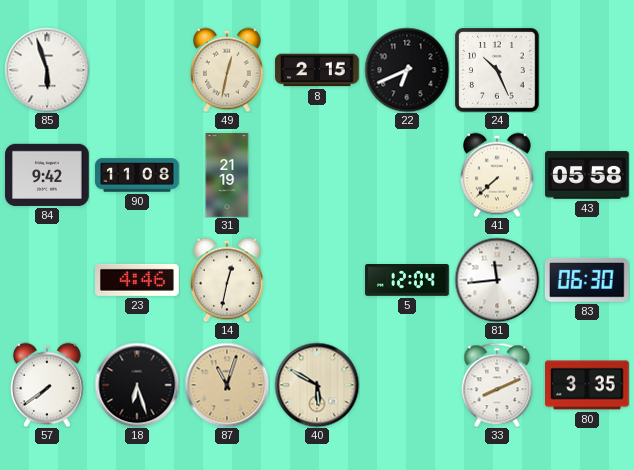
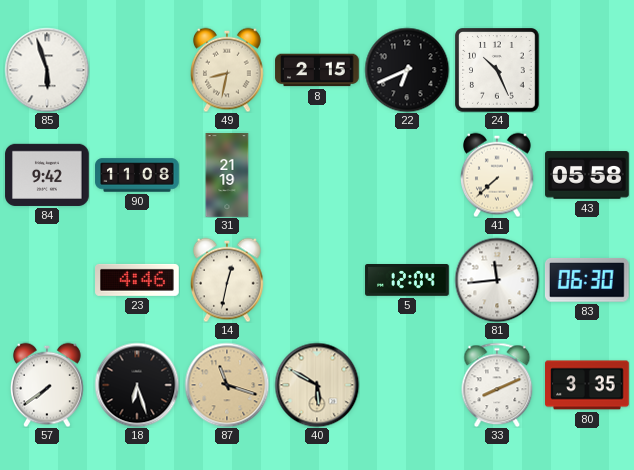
49: 12:32 -> 8:32
87: 11:03 -> 11:18
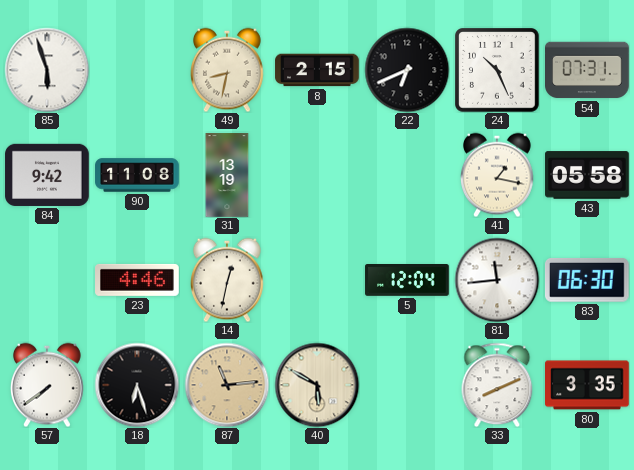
54: none -> 07:31
31: 21:19 -> 13:19
41: 7:38 -> 1:17
87: 11:18 -> 11:14
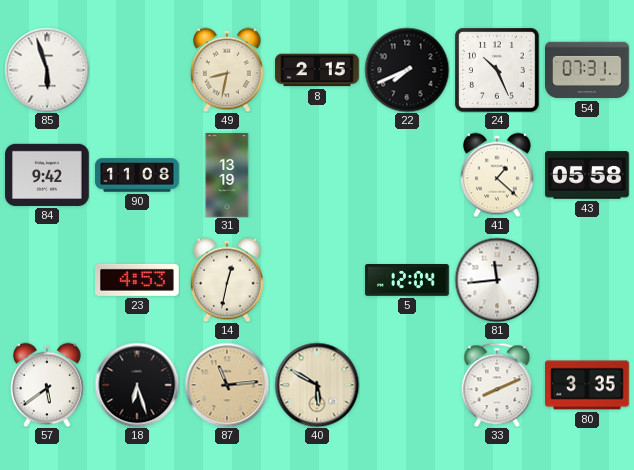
22: 6:41 -> 7:41
41: 1:17 -> 1:22
23: 4:46 -> 4:53
83: 06:30 -> none
57: 7:39 -> 5:39
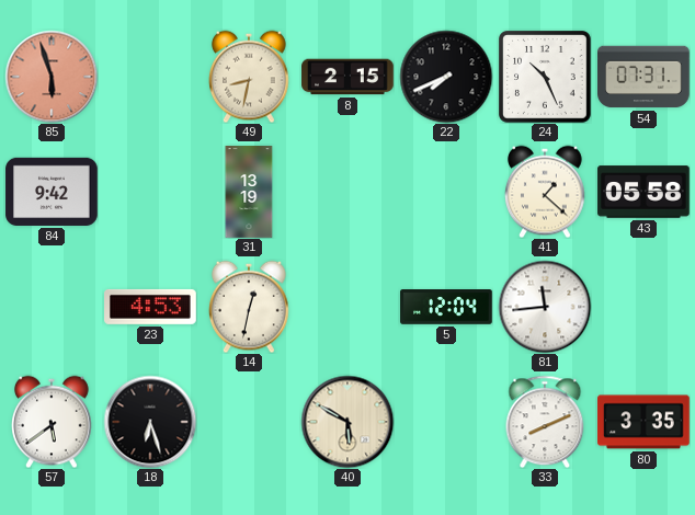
85 dial: white -> salmon
90: 11:08 -> none
87: 11:14 -> none
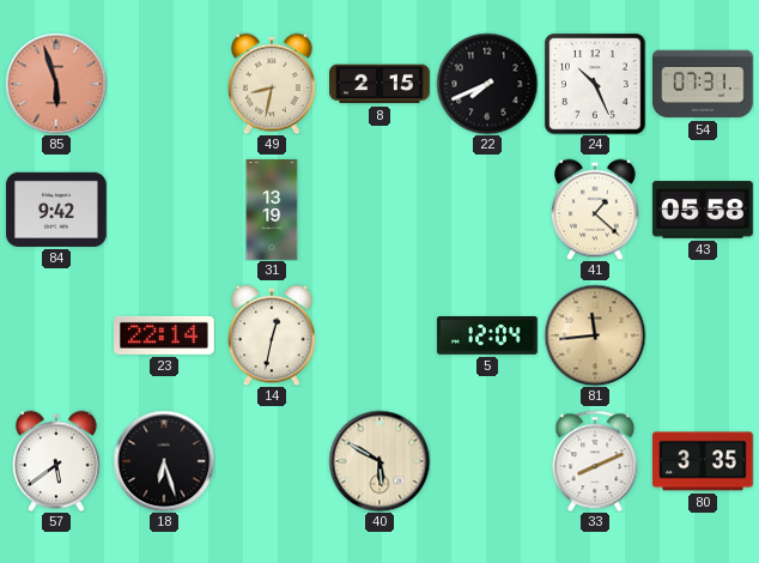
23: 4:53 -> 22:14
81 dial: white -> champagne
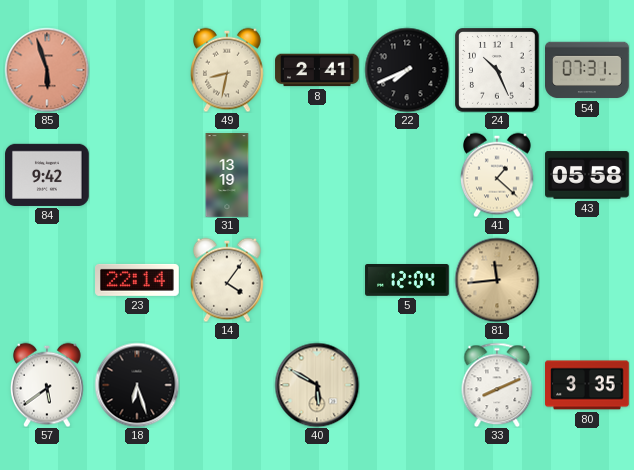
8: 2:15 -> 2:41
14: 12:32 -> 4:06
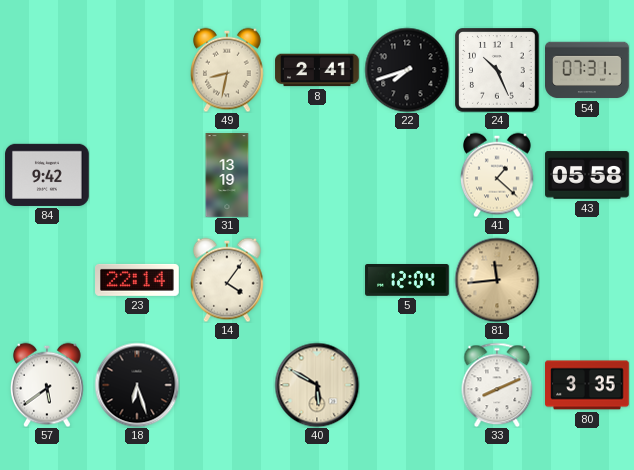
85: 5:57 -> none
22: 7:41 -> 7:42
